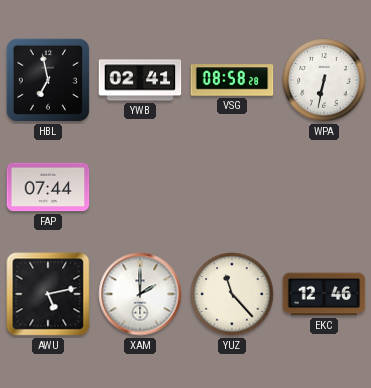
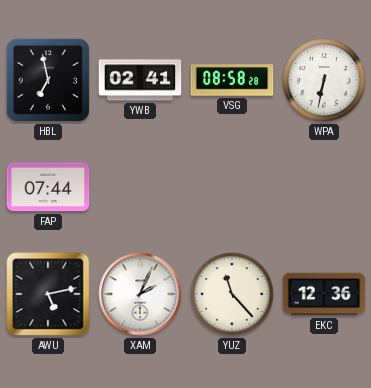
XAM: 2:00 -> 2:04
EKC: 12:46 -> 12:36
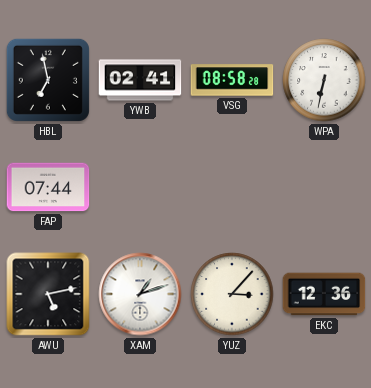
XAM: 2:04 -> 1:12
YUZ: 11:23 -> 3:07
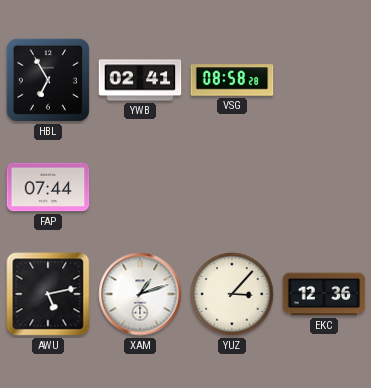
HBL: 6:58 -> 6:55
WPA: 6:32 -> none
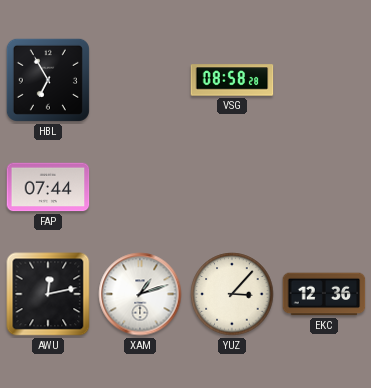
YWB: 02:41 -> none
AWU: 5:13 -> 12:13
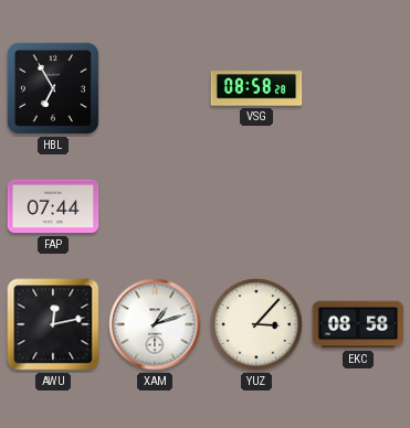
EKC: 12:36 -> 08:58
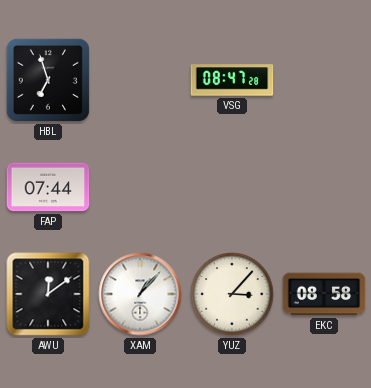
HBL: 6:55 -> 6:57
VSG: 08:58 -> 08:47
AWU: 12:13 -> 12:09
XAM: 1:12 -> 1:07
